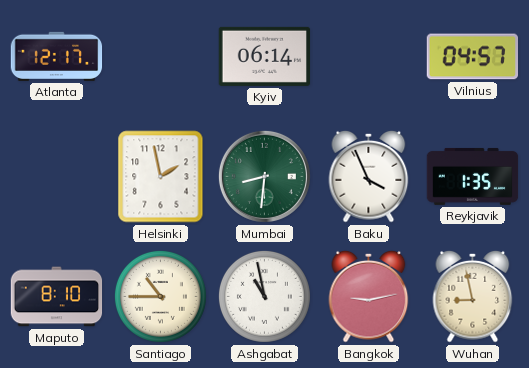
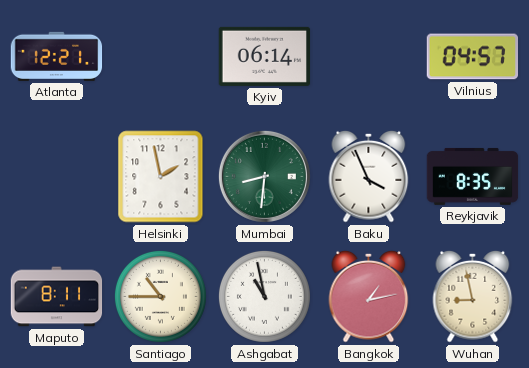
Atlanta: 12:17 -> 12:21
Reykjavik: 1:35 -> 8:35
Maputo: 8:10 -> 8:11
Bangkok: 9:13 -> 1:13
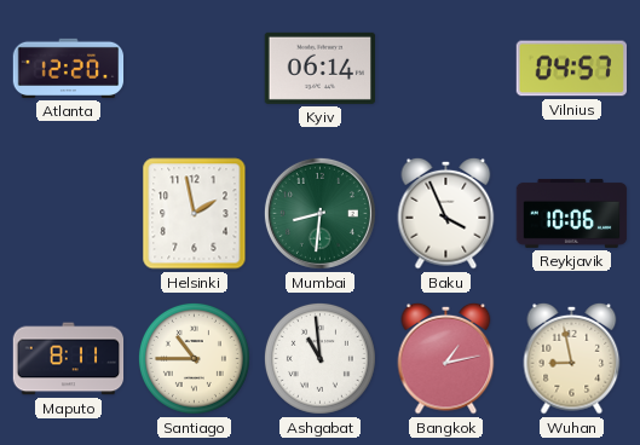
Atlanta: 12:21 -> 12:20
Reykjavik: 8:35 -> 10:06
Ashgabat: 10:58 -> 10:59
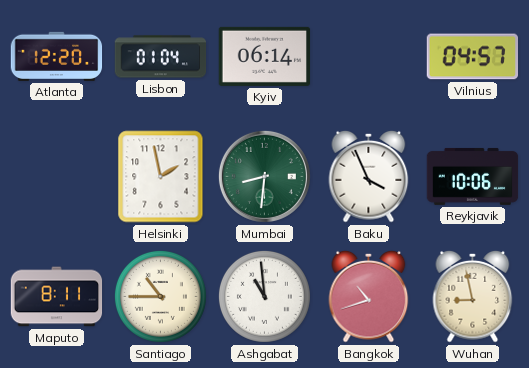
Lisbon: none -> 01:04
Bangkok: 1:13 -> 10:42
